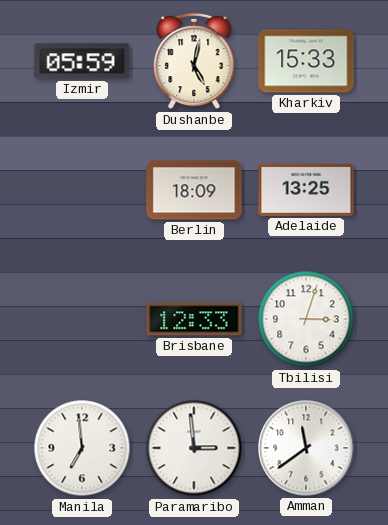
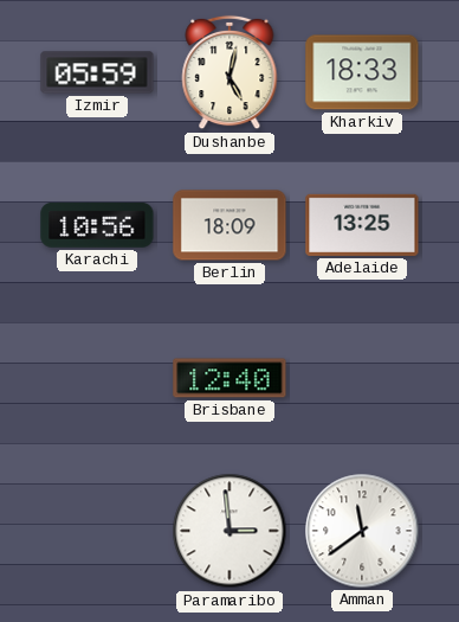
Kharkiv: 15:33 -> 18:33
Karachi: none -> 10:56
Brisbane: 12:33 -> 12:40
Tbilisi: 3:03 -> none
Manila: 6:59 -> none
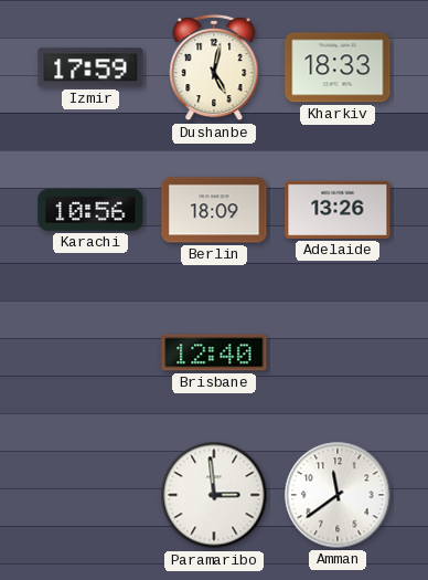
Izmir: 05:59 -> 17:59
Adelaide: 13:25 -> 13:26
